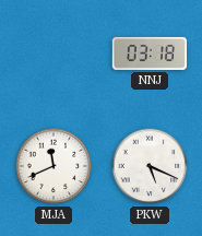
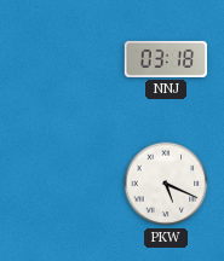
MJA: 11:41 -> none
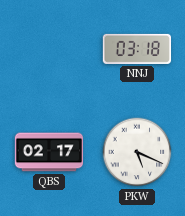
QBS: none -> 02:17
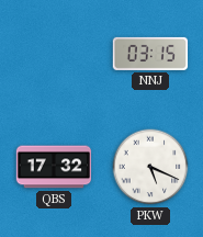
NNJ: 03:18 -> 03:15
QBS: 02:17 -> 17:32
